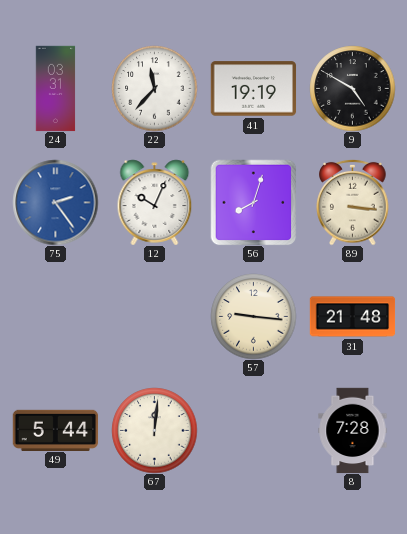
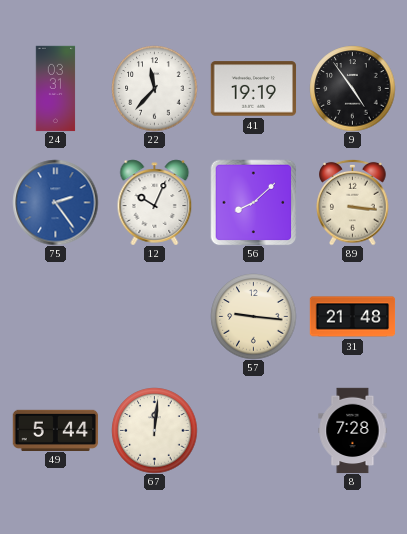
9: 4:50 -> 4:54
56: 8:03 -> 8:08
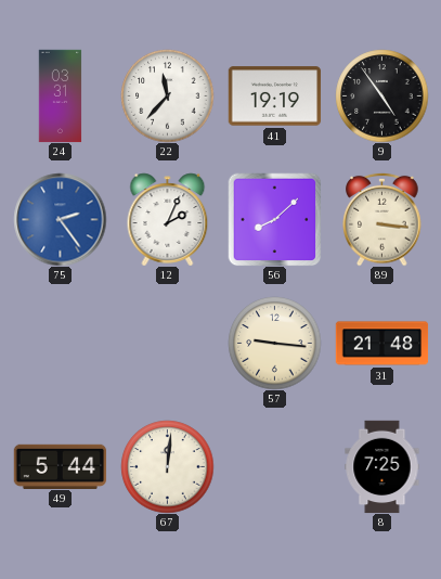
12: 10:04 -> 2:04
8: 7:28 -> 7:25
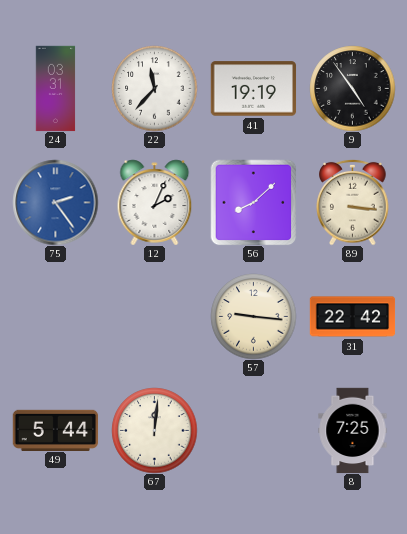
31: 21:48 -> 22:42
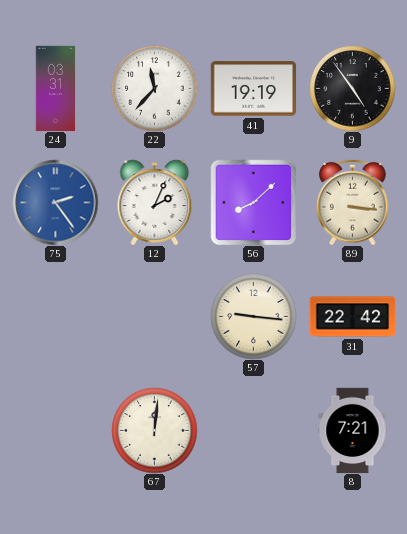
49: 5:44 -> none
8: 7:25 -> 7:21
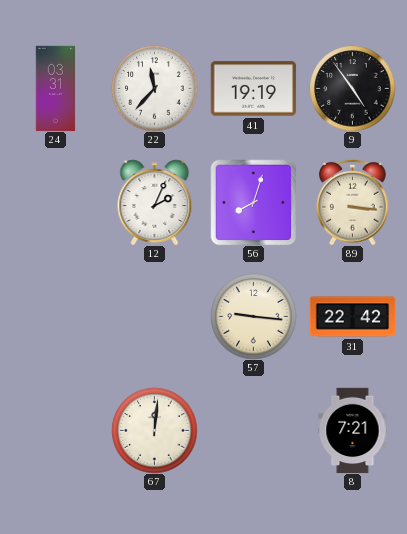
75: 2:24 -> none
56: 8:08 -> 8:03
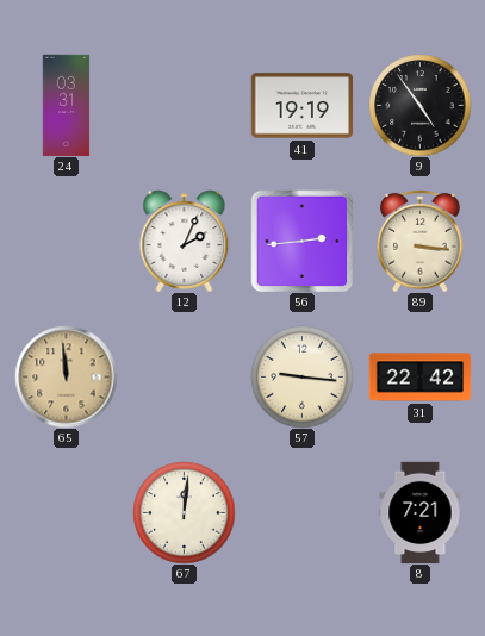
22: 11:37 -> none
56: 8:03 -> 2:44
65: none -> 11:59
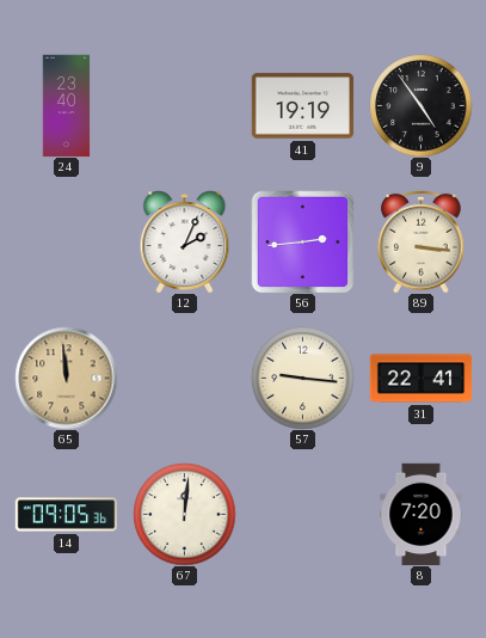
24: 03:31 -> 23:40
31: 22:42 -> 22:41
14: none -> 09:05
8: 7:21 -> 7:20
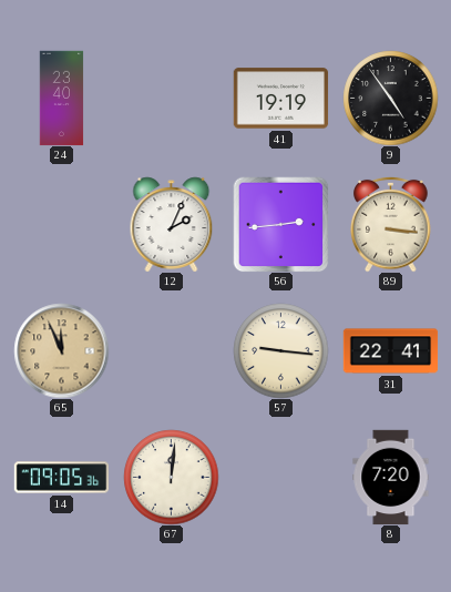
65: 11:59 -> 11:56
